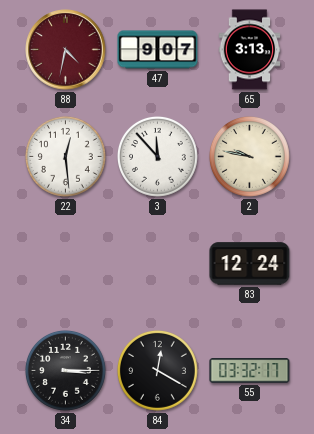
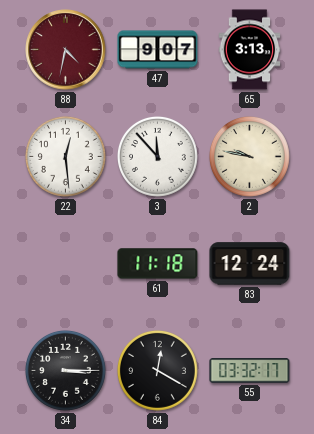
61: none -> 11:18
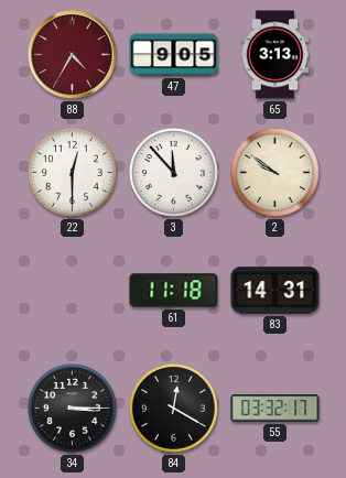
88: 4:32 -> 4:35
47: 9:07 -> 9:05
22: 12:29 -> 12:30
2: 9:47 -> 9:51
83: 12:24 -> 14:31
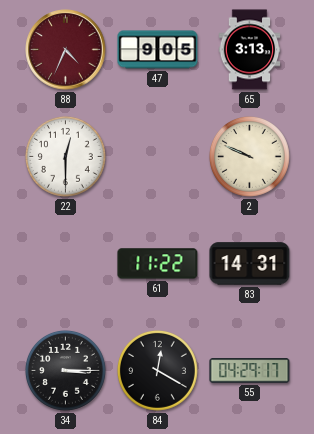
88: 4:35 -> 4:34
3: 11:53 -> none
2: 9:51 -> 9:49
61: 11:18 -> 11:22
55: 03:32 -> 04:29
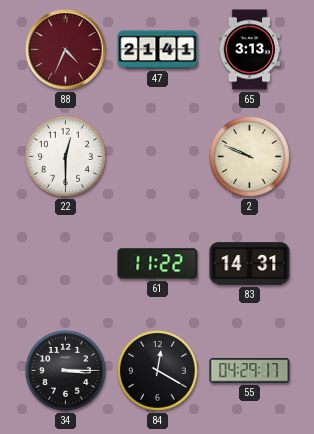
47: 9:05 -> 21:41
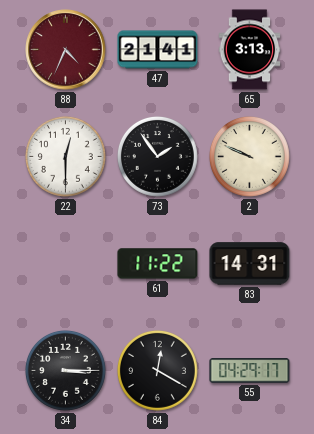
73: none -> 1:54
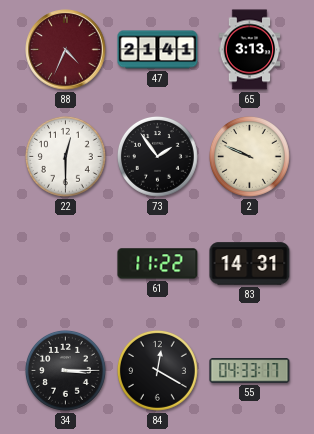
55: 04:29 -> 04:33
